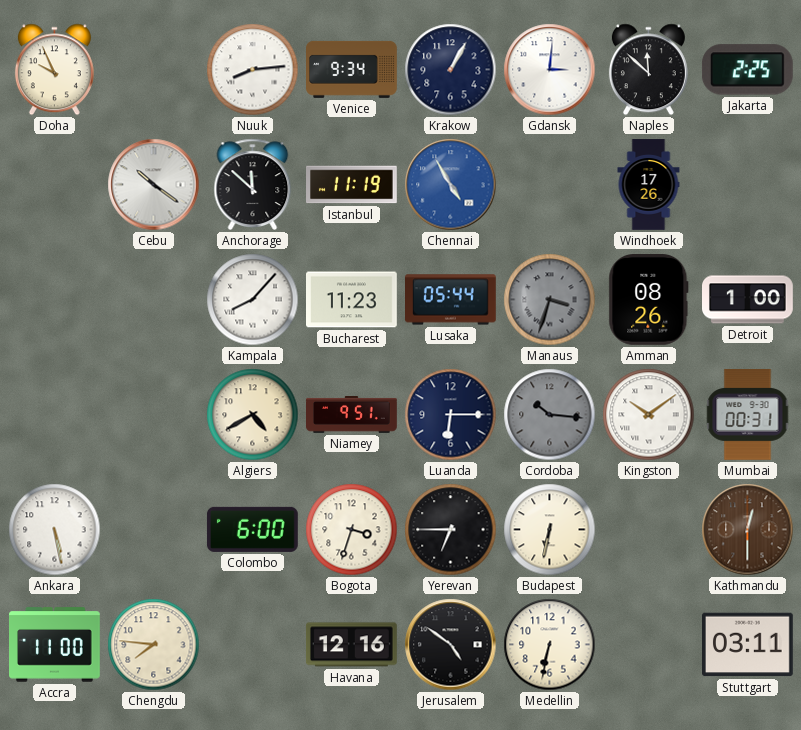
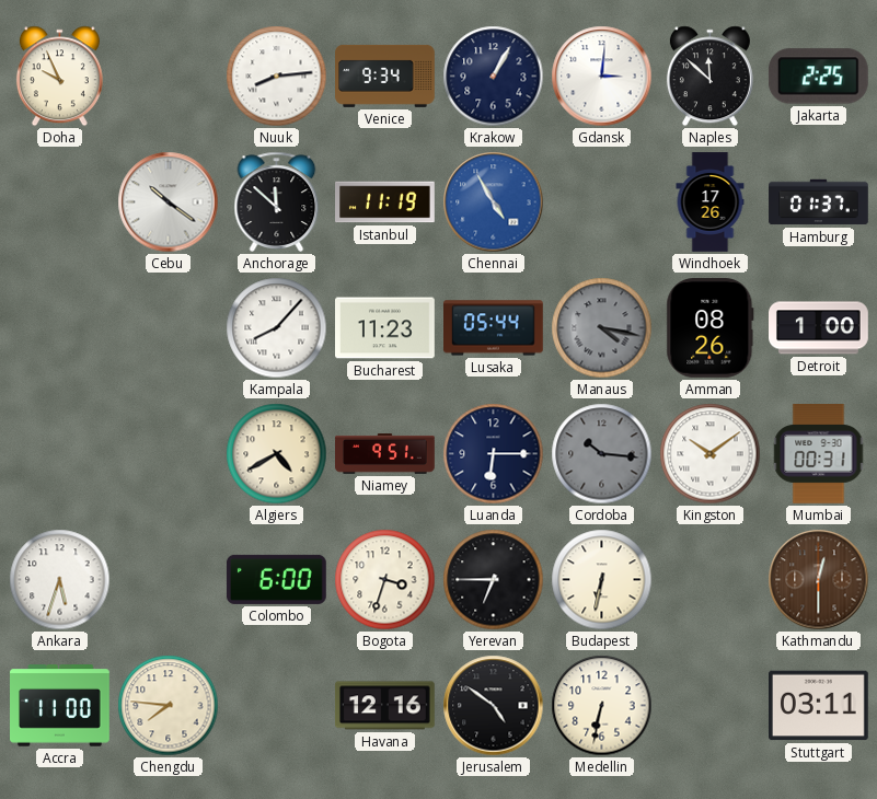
Hamburg: none -> 01:37
Manaus: 3:33 -> 4:17
Ankara: 5:28 -> 5:33
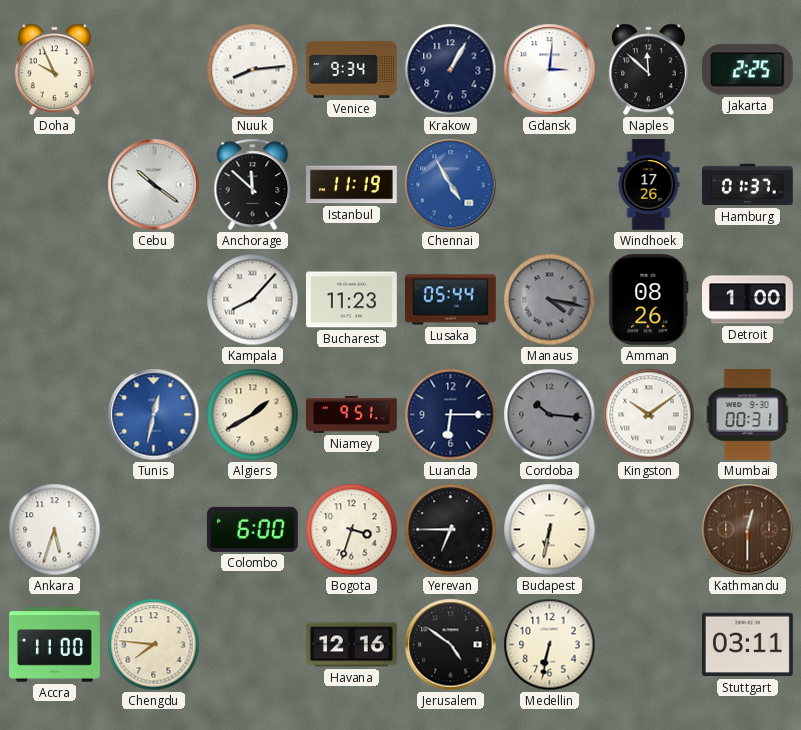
Tunis: none -> 12:32
Algiers: 4:40 -> 1:40
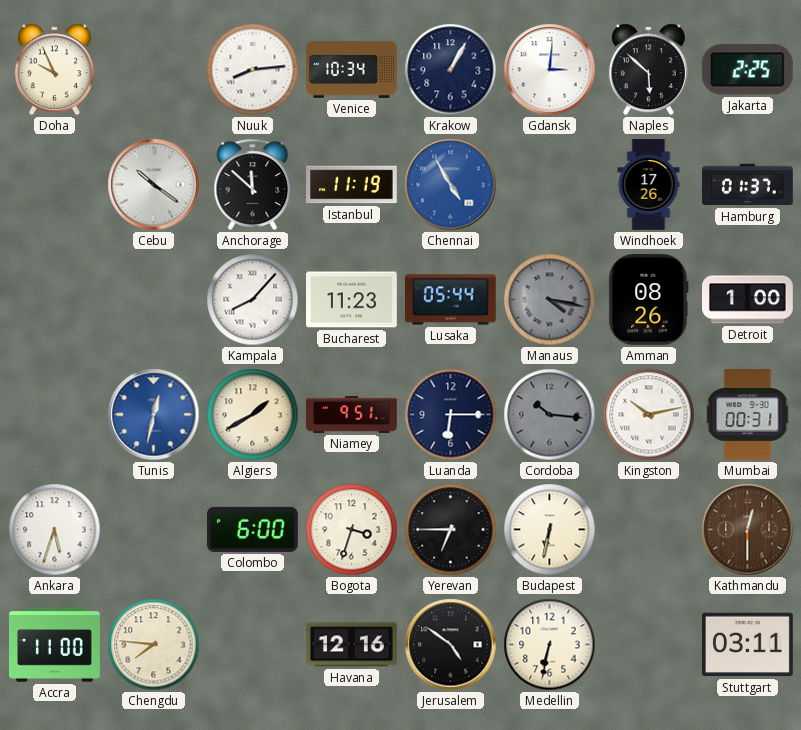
Venice: 9:34 -> 10:34
Naples: 11:52 -> 5:52
Kingston: 10:09 -> 10:13
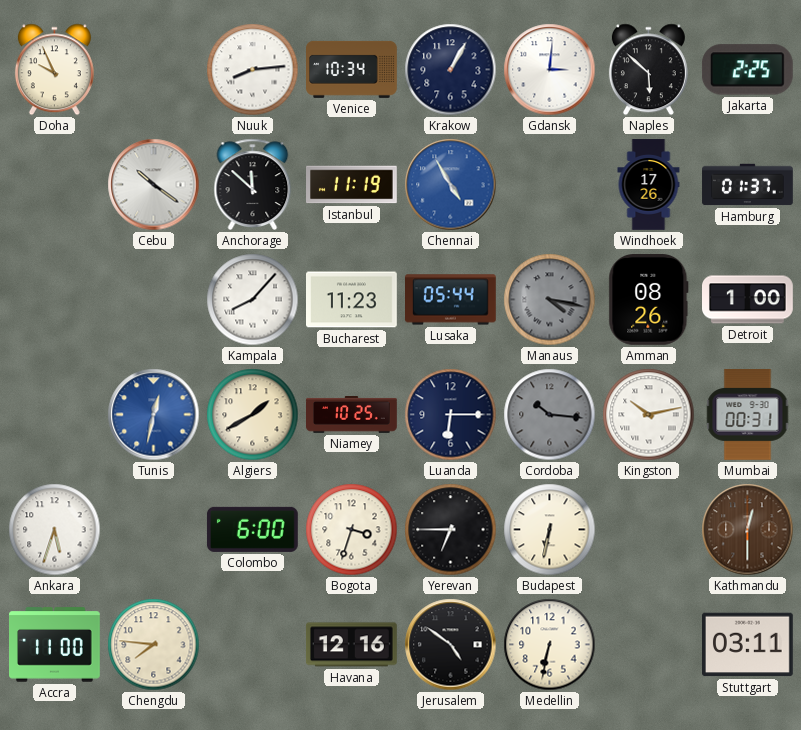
Niamey: 9:51 -> 10:25
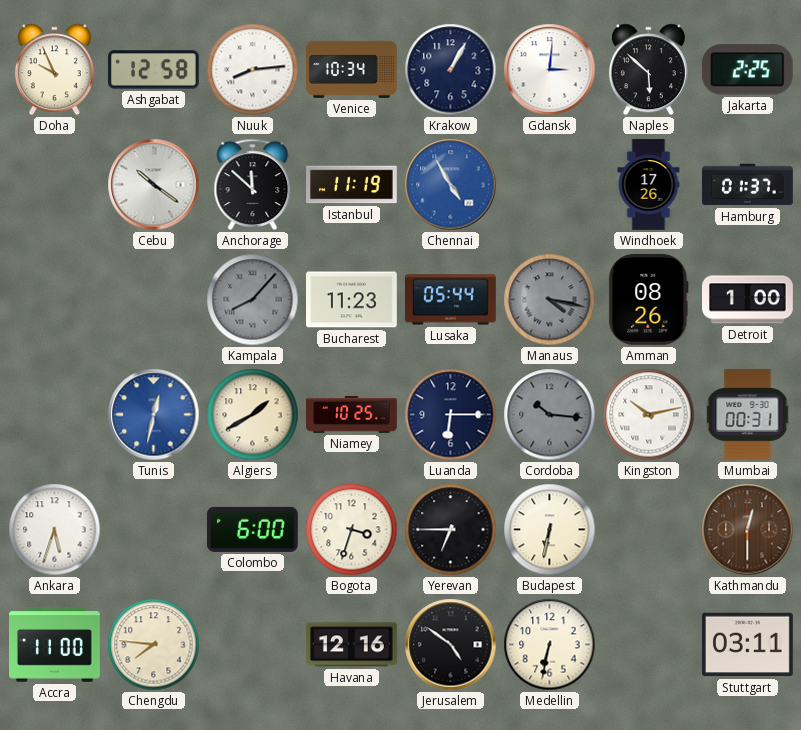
Ashgabat: none -> 12:58
Kampala dial: white -> grey
